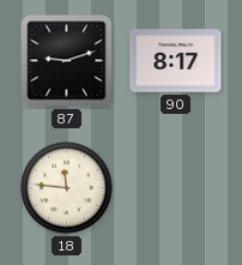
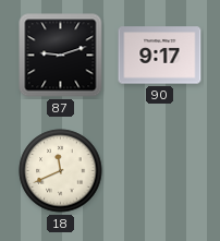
90: 8:17 -> 9:17
18: 11:46 -> 11:41
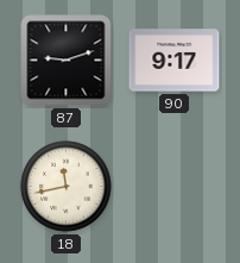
18: 11:41 -> 11:43
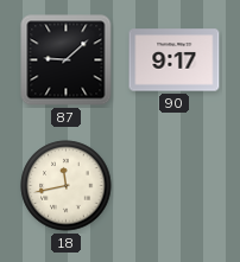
87: 9:12 -> 9:08
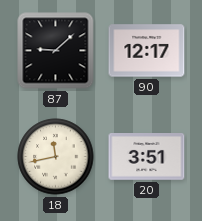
90: 9:17 -> 12:17
20: none -> 3:51
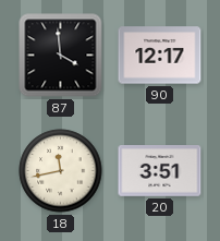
87: 9:08 -> 3:59
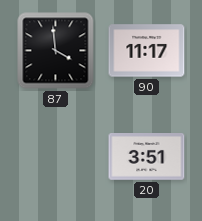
90: 12:17 -> 11:17
18: 11:43 -> none
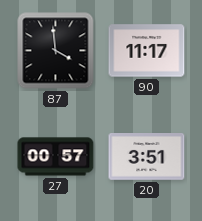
27: none -> 00:57
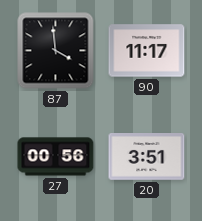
27: 00:57 -> 00:56
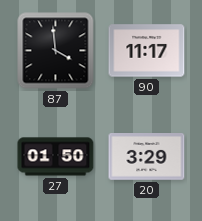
27: 00:56 -> 01:50
20: 3:51 -> 3:29
